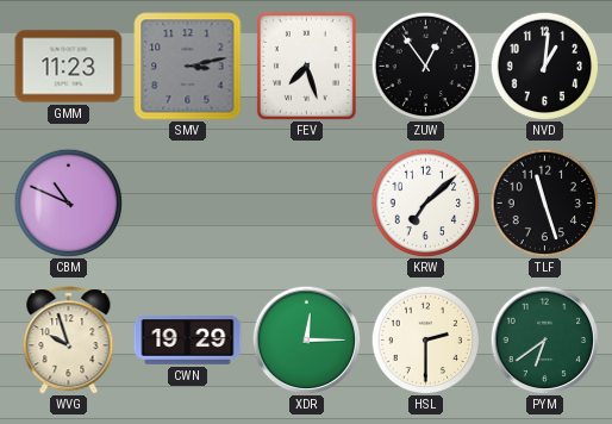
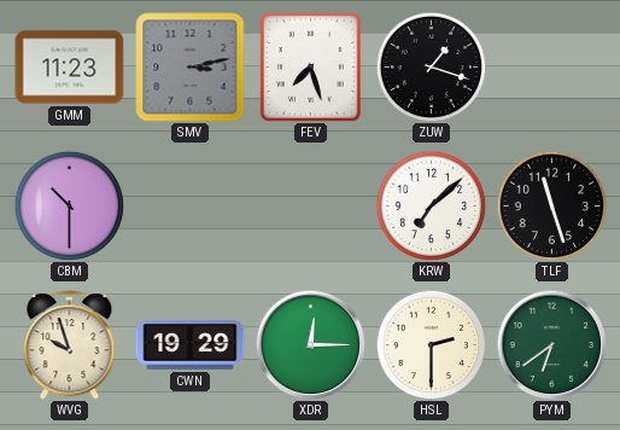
ZUW: 12:54 -> 1:18
NVD: 1:01 -> none
CBM: 10:49 -> 10:30
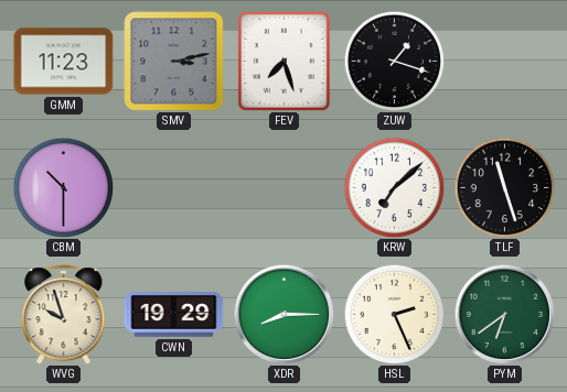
XDR: 12:15 -> 8:15
HSL: 2:30 -> 2:26
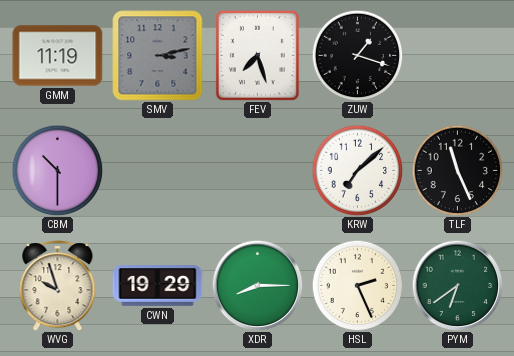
GMM: 11:23 -> 11:19
TLF: 11:27 -> 11:26
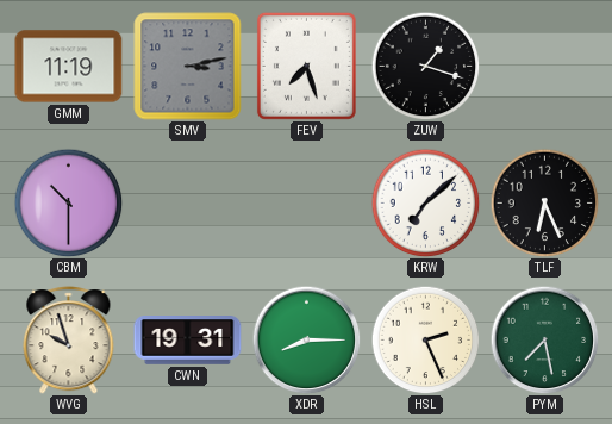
TLF: 11:26 -> 6:26
CWN: 19:29 -> 19:31
PYM: 6:39 -> 7:28
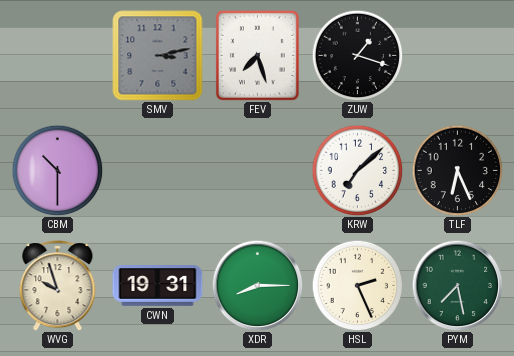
GMM: 11:19 -> none
